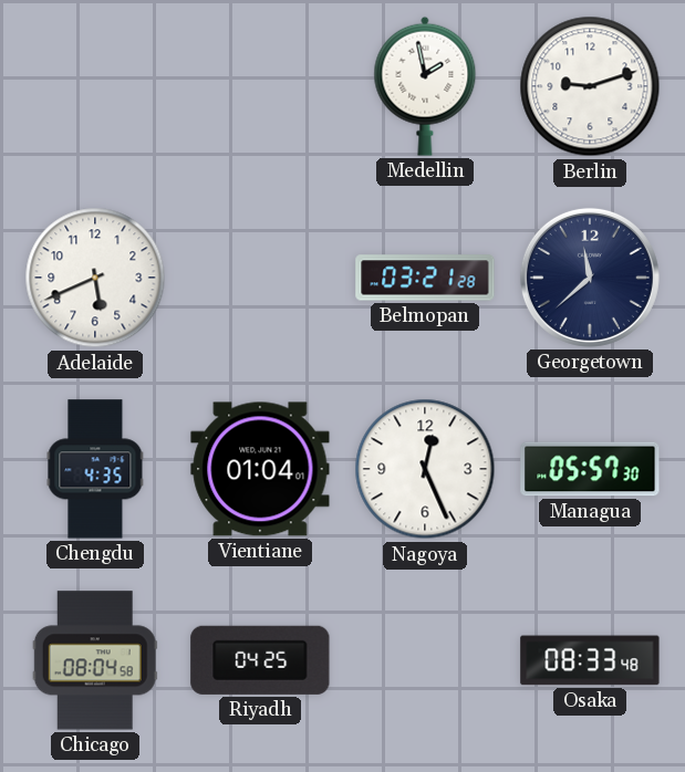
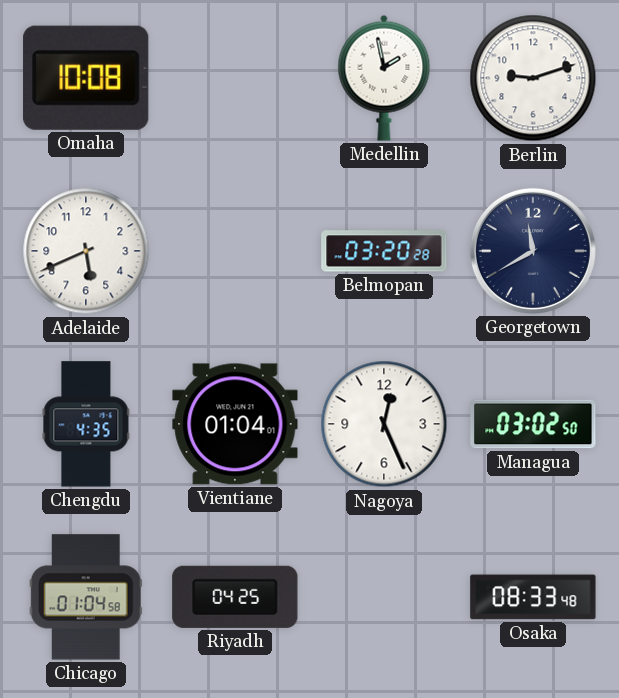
Omaha: none -> 10:08
Belmopan: 03:21 -> 03:20
Georgetown: 11:38 -> 11:40
Managua: 05:57 -> 03:02
Chicago: 08:04 -> 01:04
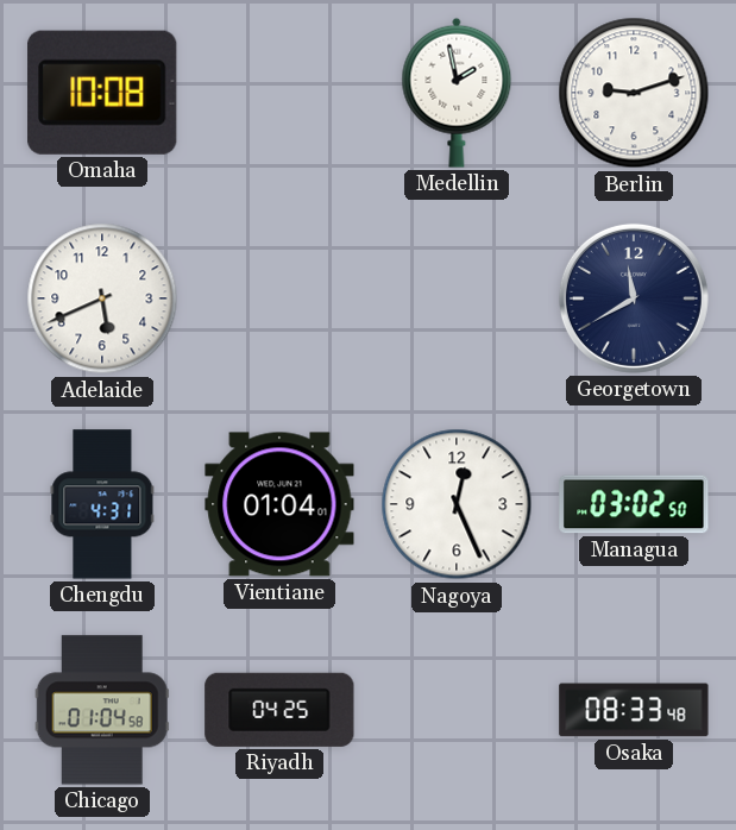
Belmopan: 03:20 -> none
Chengdu: 4:35 -> 4:31
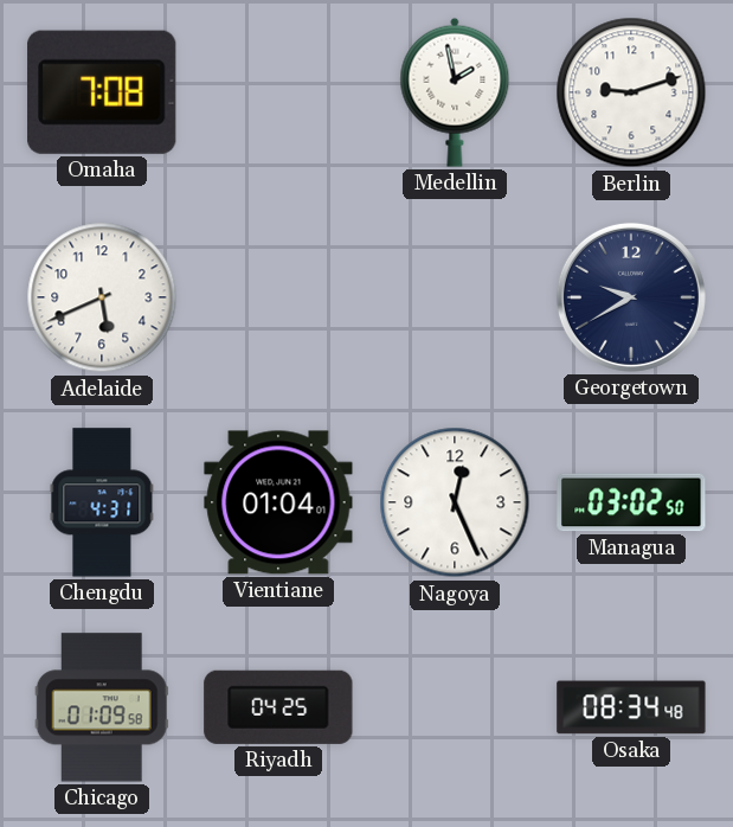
Omaha: 10:08 -> 7:08
Georgetown: 11:40 -> 9:40
Chicago: 01:04 -> 01:09
Osaka: 08:33 -> 08:34
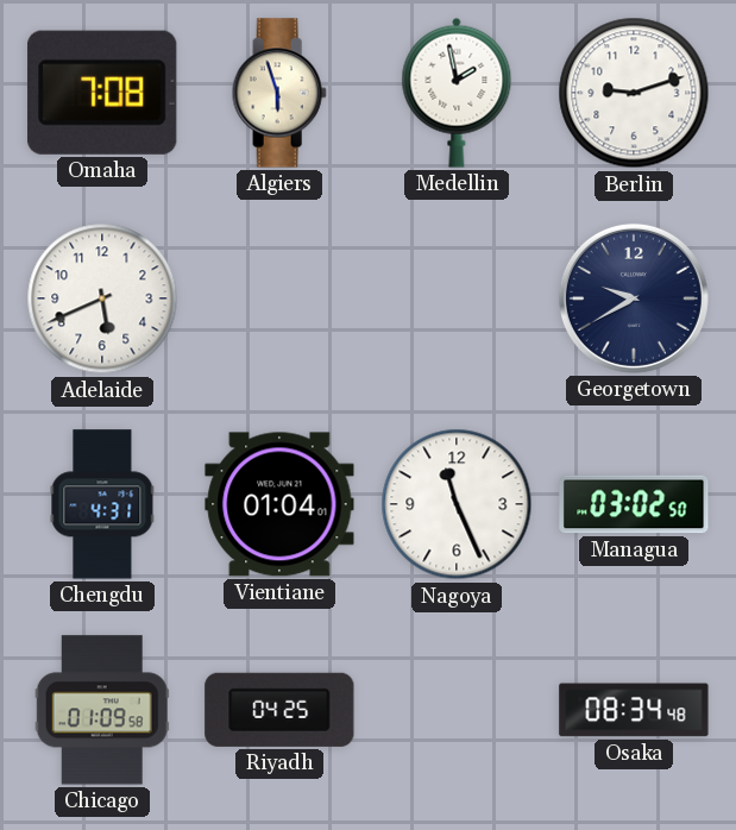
Algiers: none -> 5:57
Nagoya: 12:26 -> 11:26
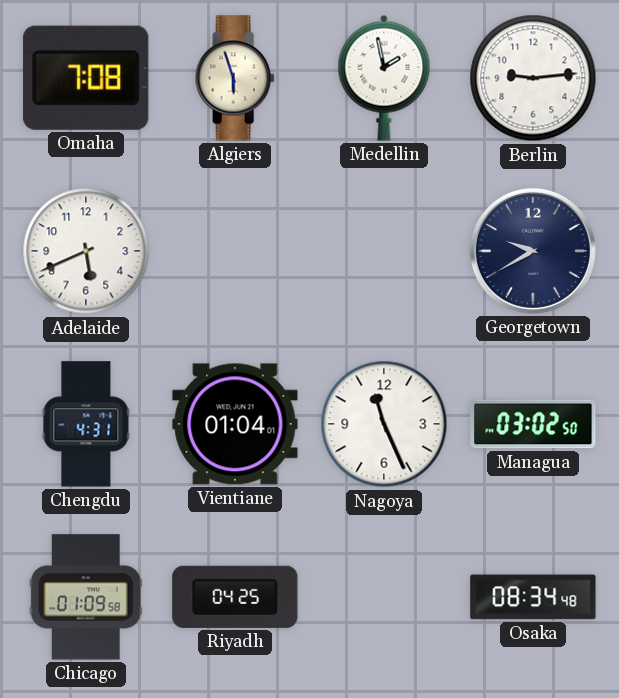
Berlin: 9:12 -> 9:14
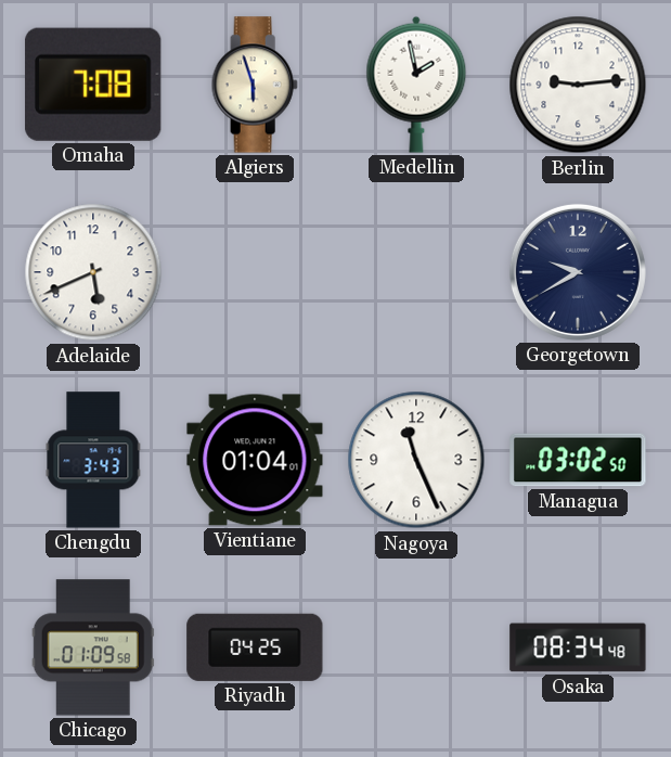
Chengdu: 4:31 -> 3:43
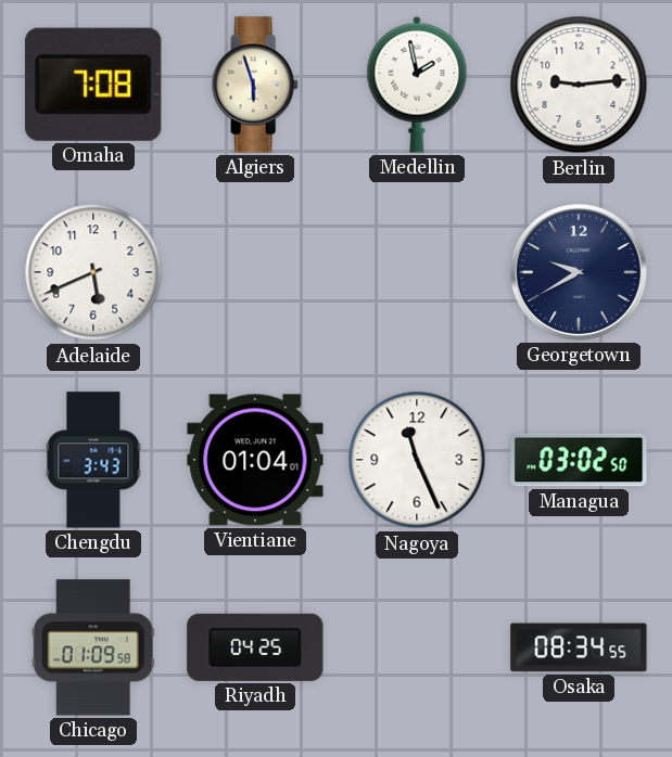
Osaka: 08:34:48 -> 08:34:55
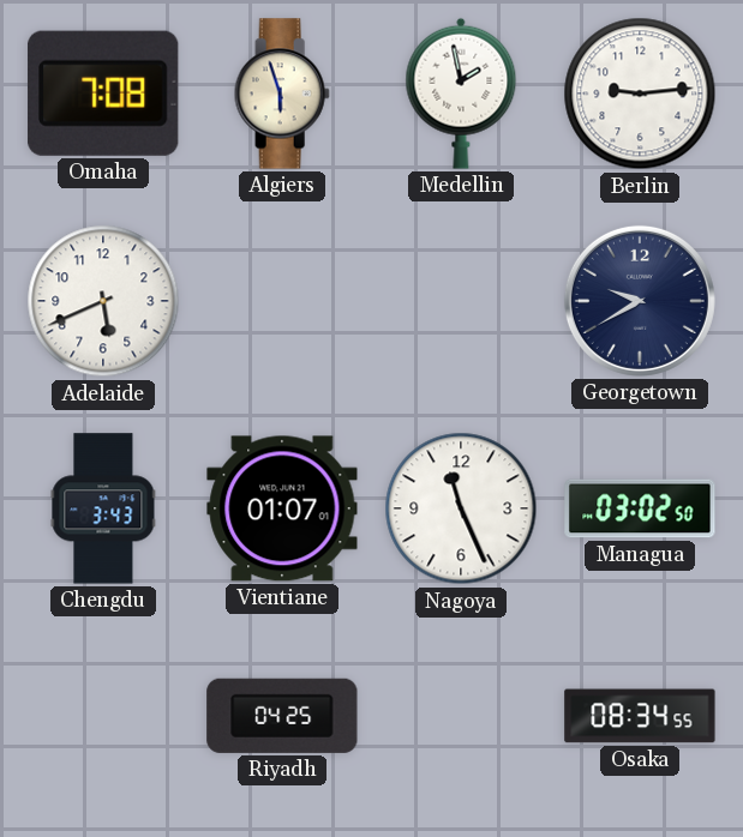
Vientiane: 01:04 -> 01:07
Chicago: 01:09 -> none
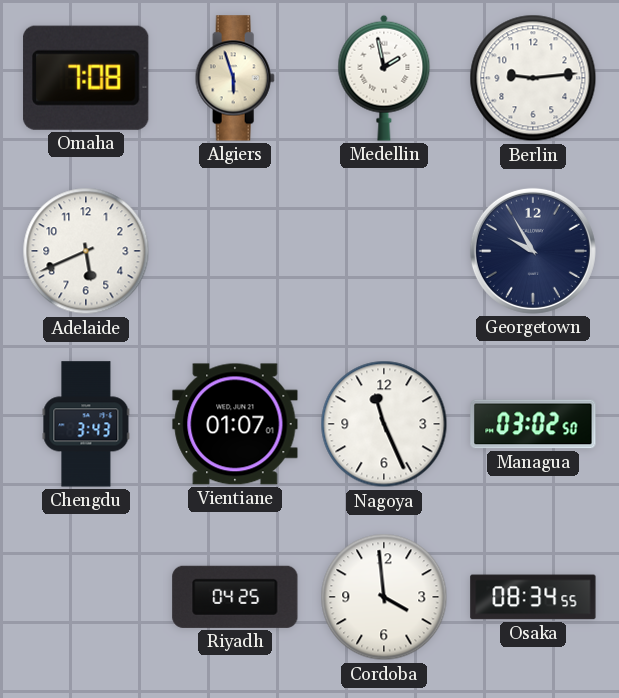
Georgetown: 9:40 -> 9:55
Cordoba: none -> 3:59
